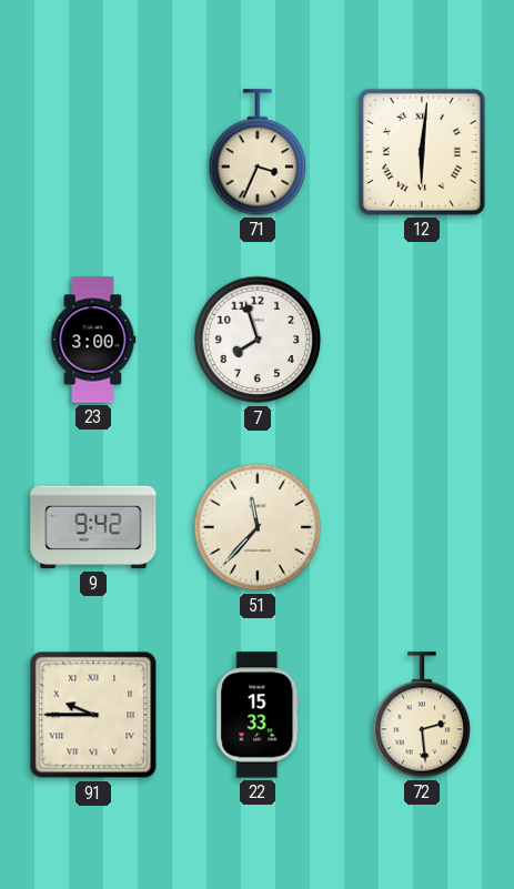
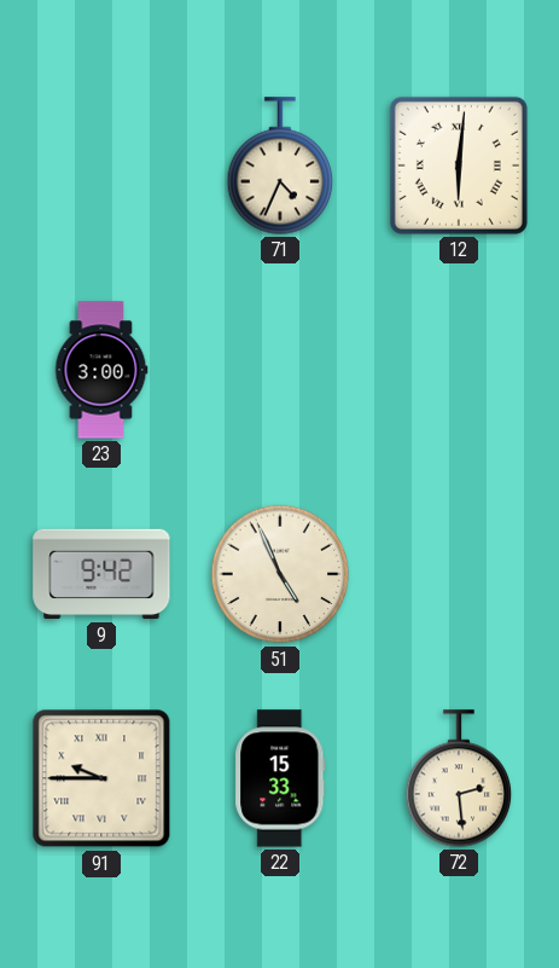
71: 3:34 -> 4:34
7: 7:57 -> none
51: 11:37 -> 4:56
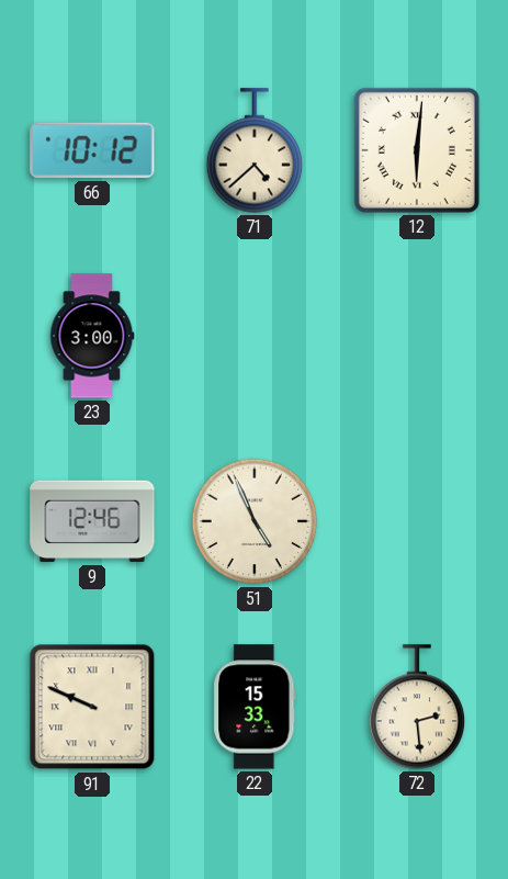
66: none -> 10:12
71: 4:34 -> 4:38
9: 9:42 -> 12:46
91: 9:45 -> 9:49
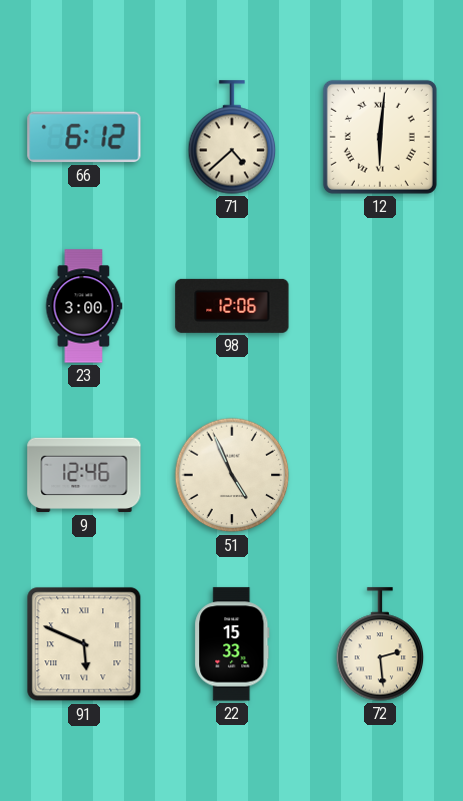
66: 10:12 -> 6:12
98: none -> 12:06
91: 9:49 -> 5:49
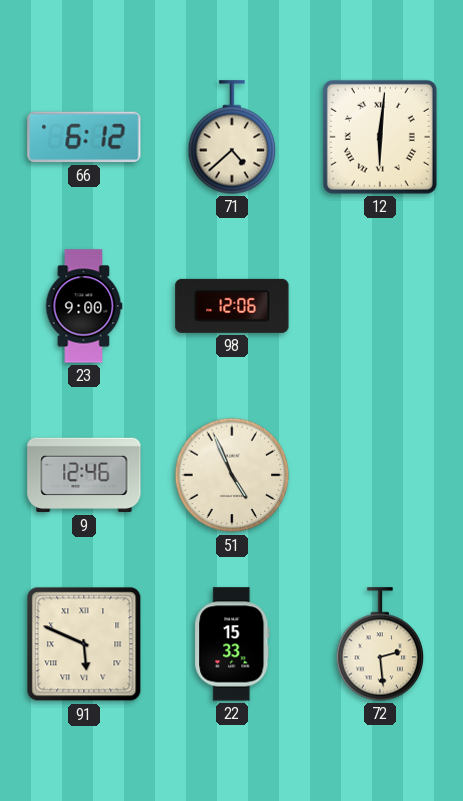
23: 3:00 -> 9:00
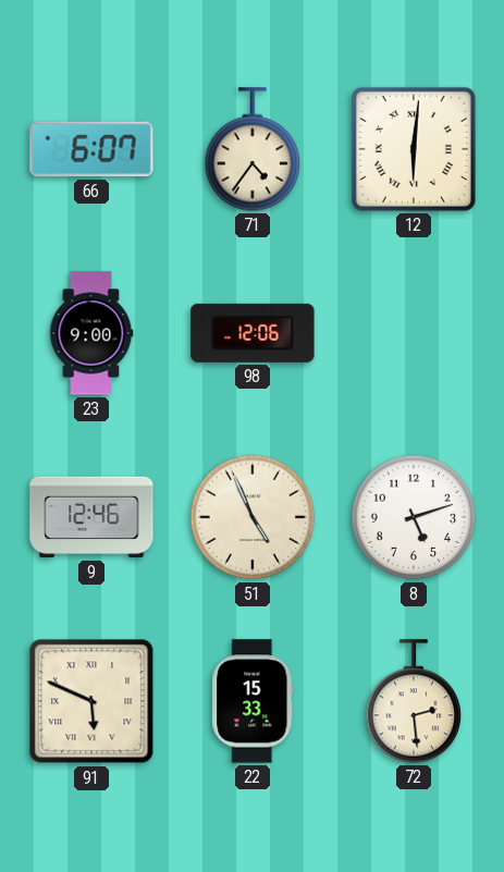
66: 6:12 -> 6:07
71: 4:38 -> 4:36
8: none -> 5:12
